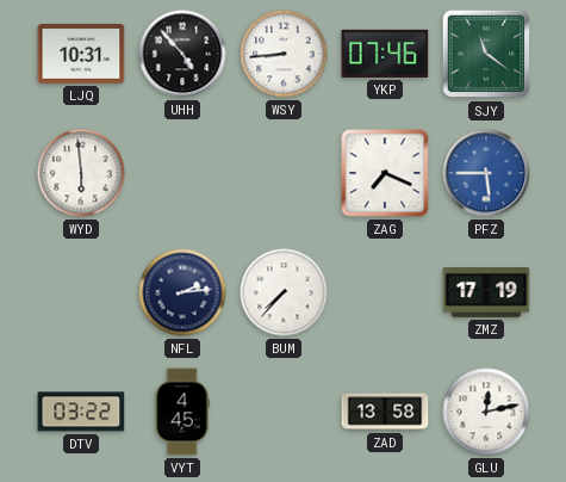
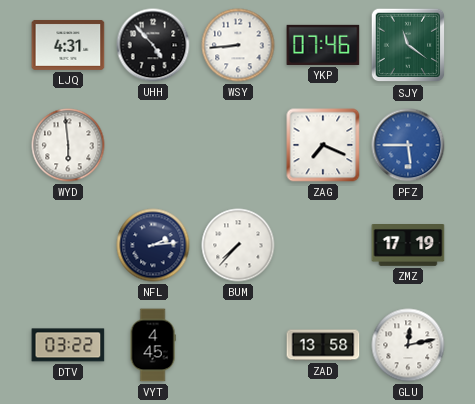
LJQ: 10:31 -> 4:31
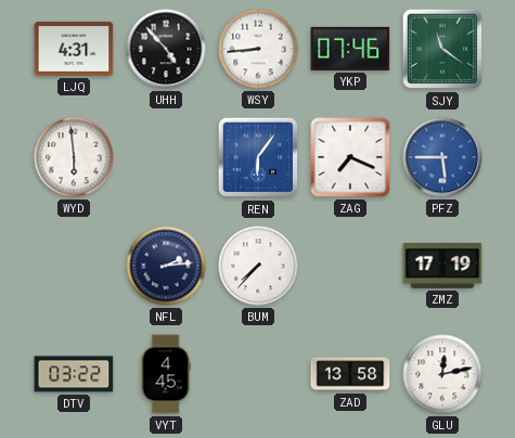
REN: none -> 6:06
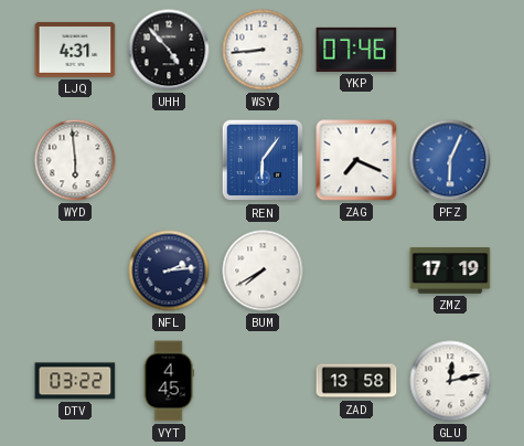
SJY: 11:21 -> none
PFZ: 5:45 -> 6:04
BUM: 7:37 -> 7:40
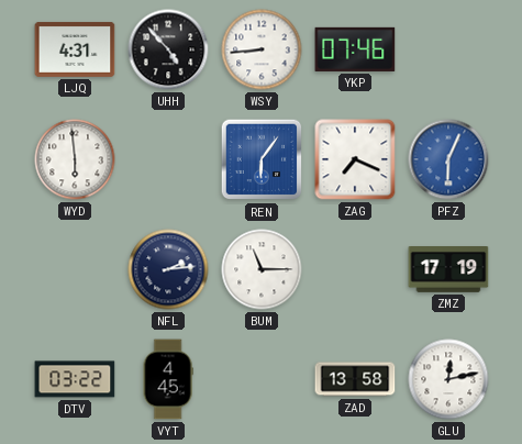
BUM: 7:40 -> 11:15
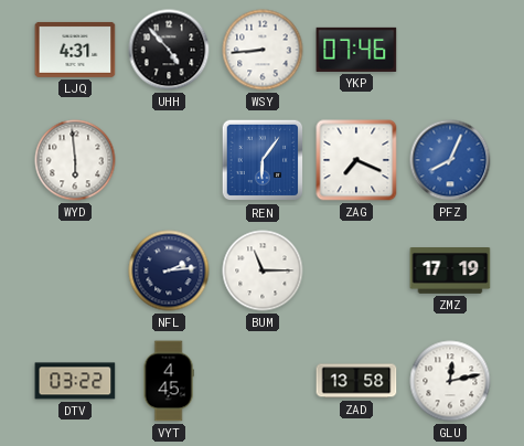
PFZ: 6:04 -> 8:04
